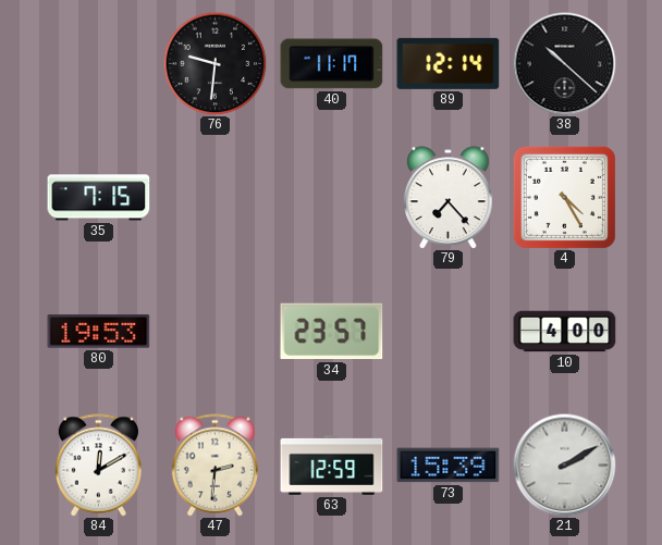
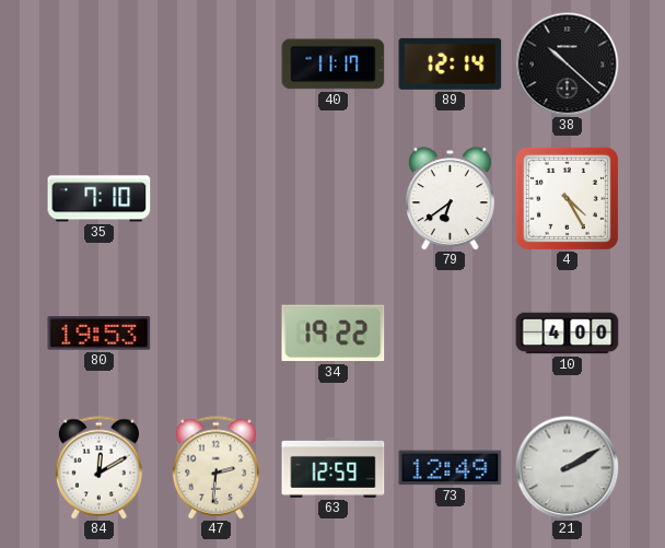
76: 9:31 -> none
35: 7:15 -> 7:10
79: 7:23 -> 6:39
34: 23:57 -> 19:22
73: 15:39 -> 12:49
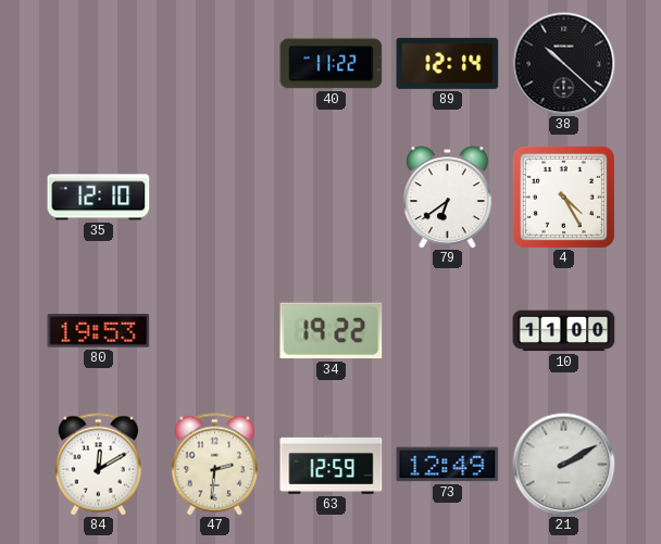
40: 11:17 -> 11:22
35: 7:10 -> 12:10
10: 4:00 -> 11:00
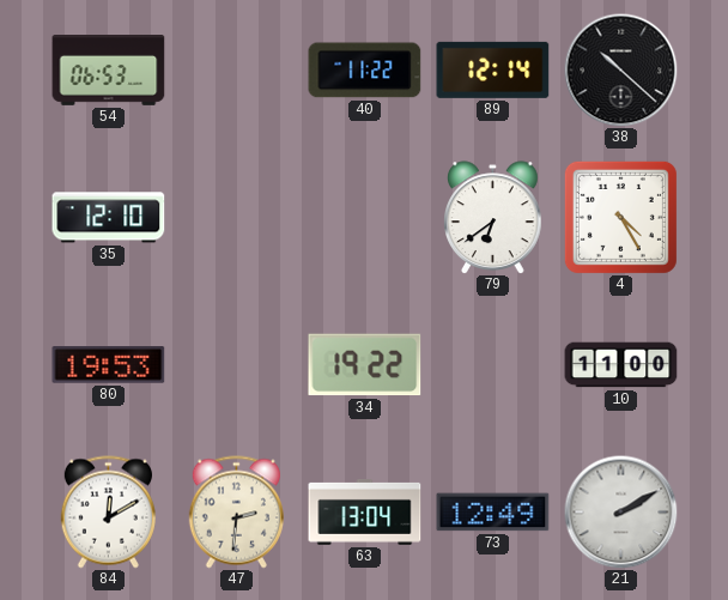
54: none -> 06:53
63: 12:59 -> 13:04
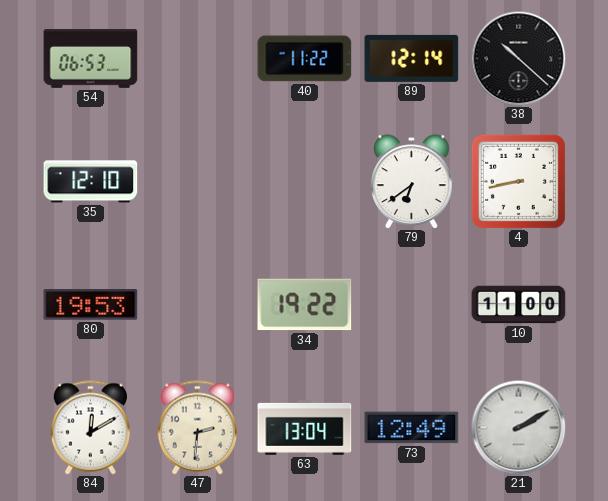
4: 4:25 -> 8:43
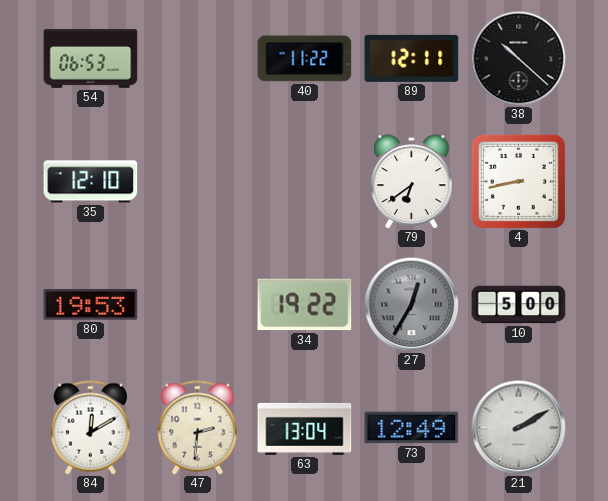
89: 12:14 -> 12:11
27: none -> 12:35
10: 11:00 -> 5:00
